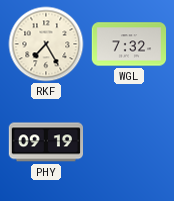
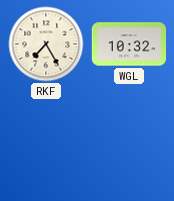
WGL: 7:32 -> 10:32
PHY: 09:19 -> none
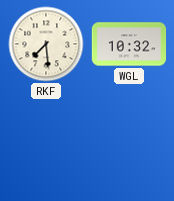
RKF: 7:25 -> 7:29
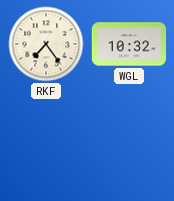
RKF: 7:29 -> 7:24
